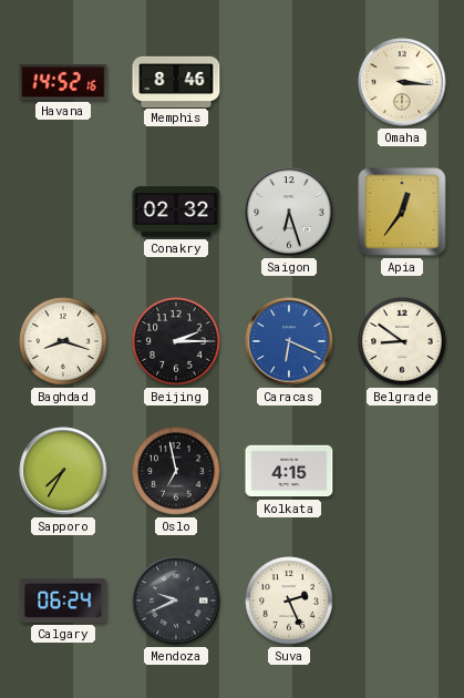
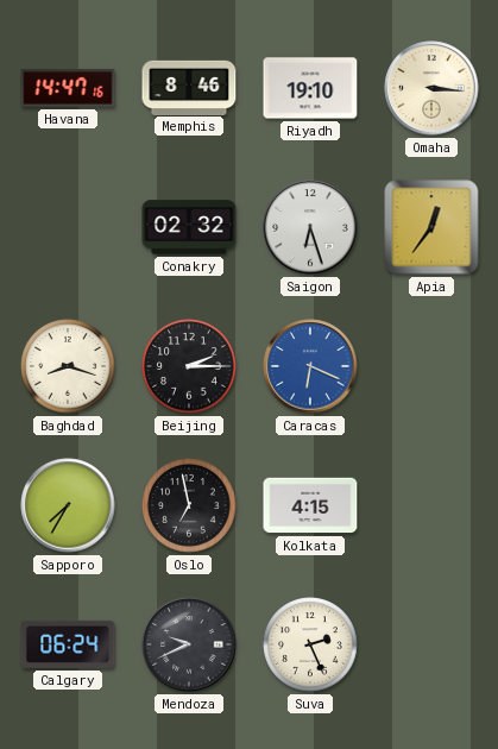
Havana: 14:52 -> 14:47
Riyadh: none -> 19:10
Belgrade: 8:51 -> none
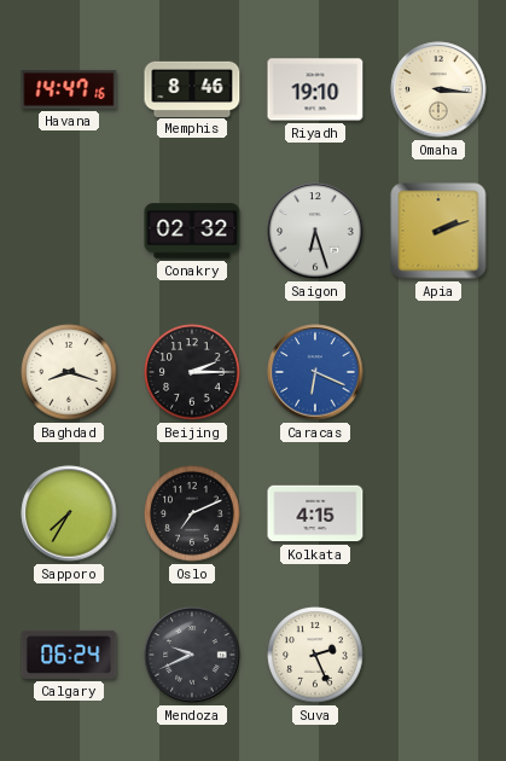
Apia: 12:36 -> 2:12
Oslo: 6:58 -> 7:11
